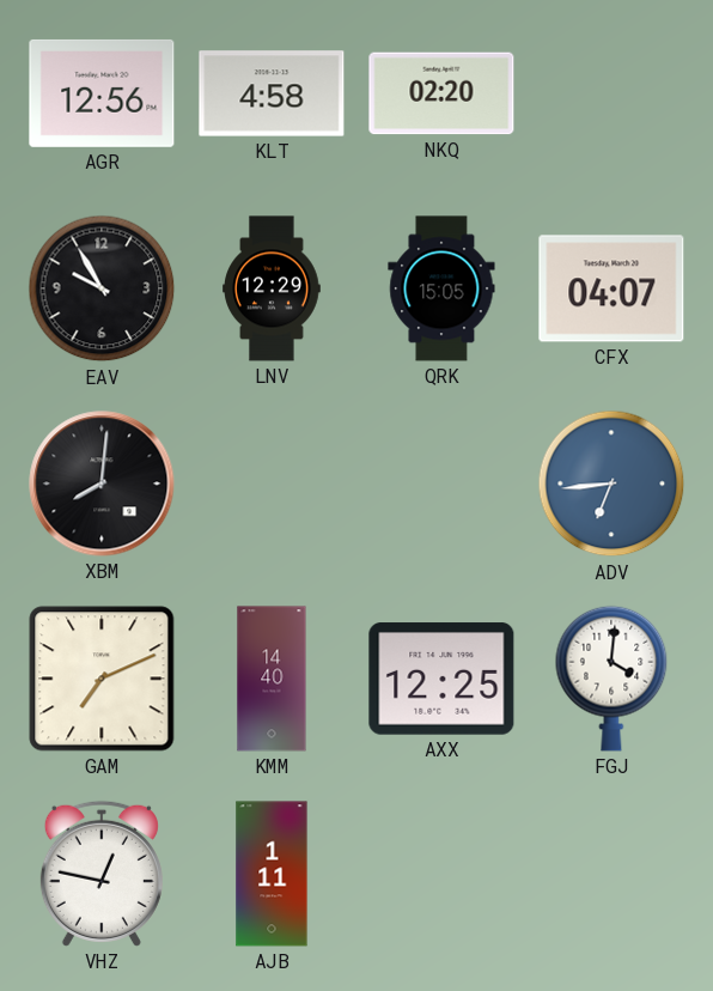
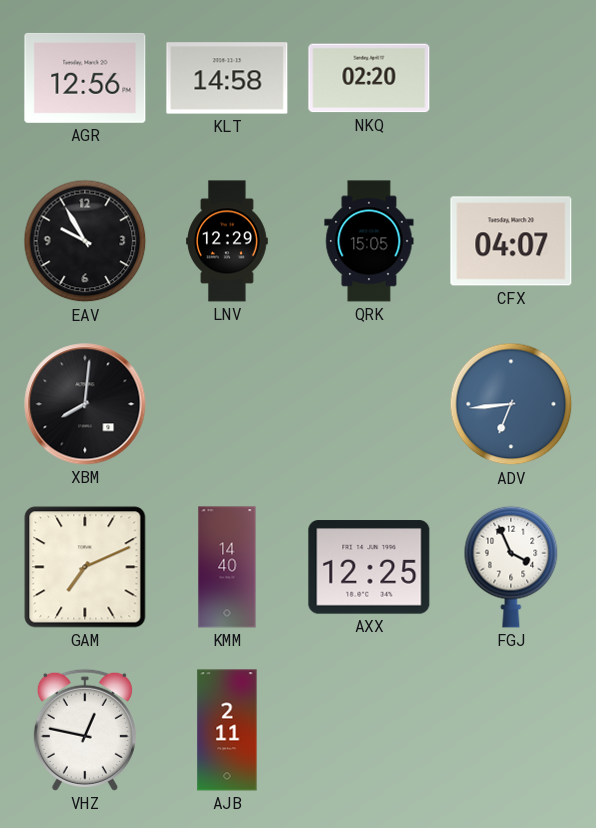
KLT: 4:58 -> 14:58
FGJ: 4:01 -> 3:56
AJB: 1:11 -> 2:11
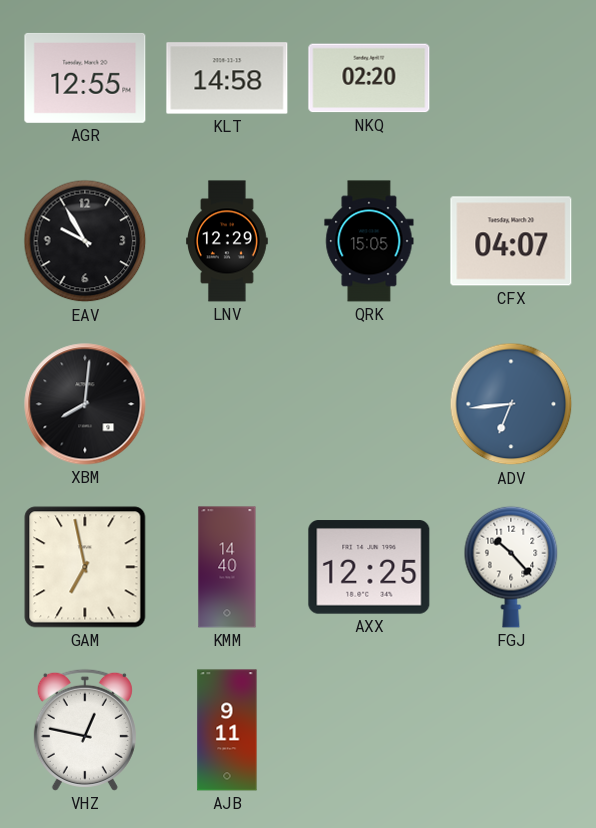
AGR: 12:56 -> 12:55
GAM: 7:11 -> 6:58
FGJ: 3:56 -> 10:23
AJB: 2:11 -> 9:11
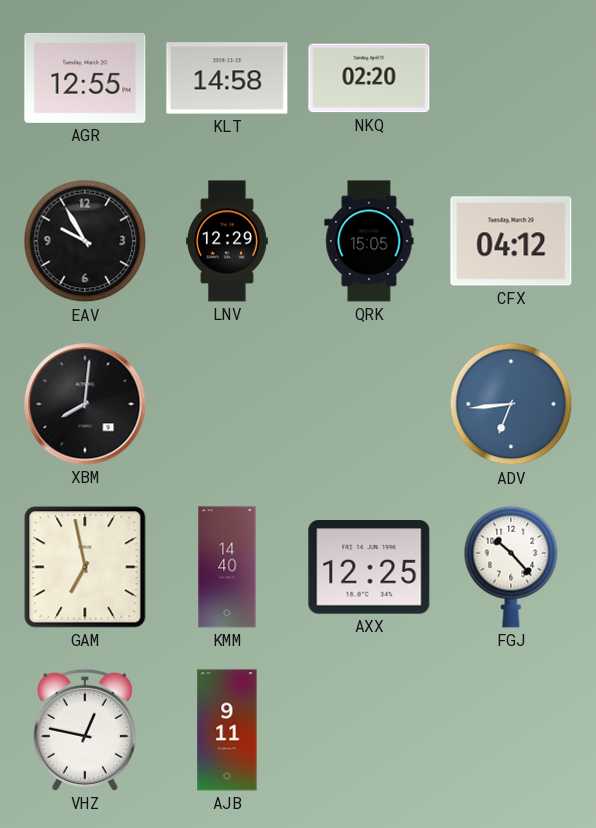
CFX: 04:07 -> 04:12
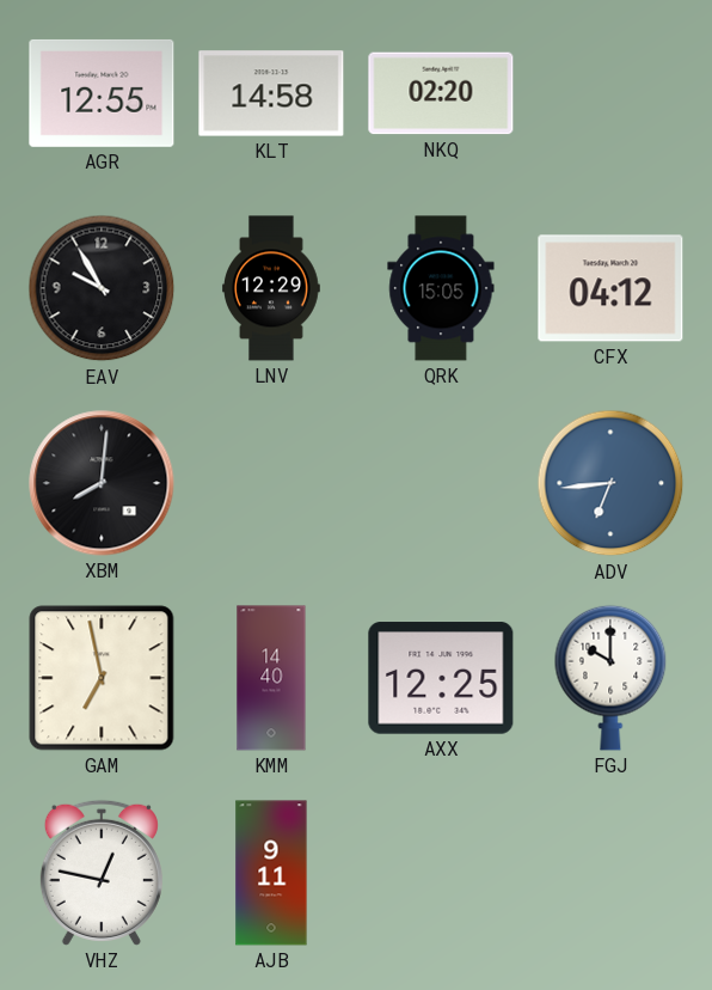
FGJ: 10:23 -> 10:00
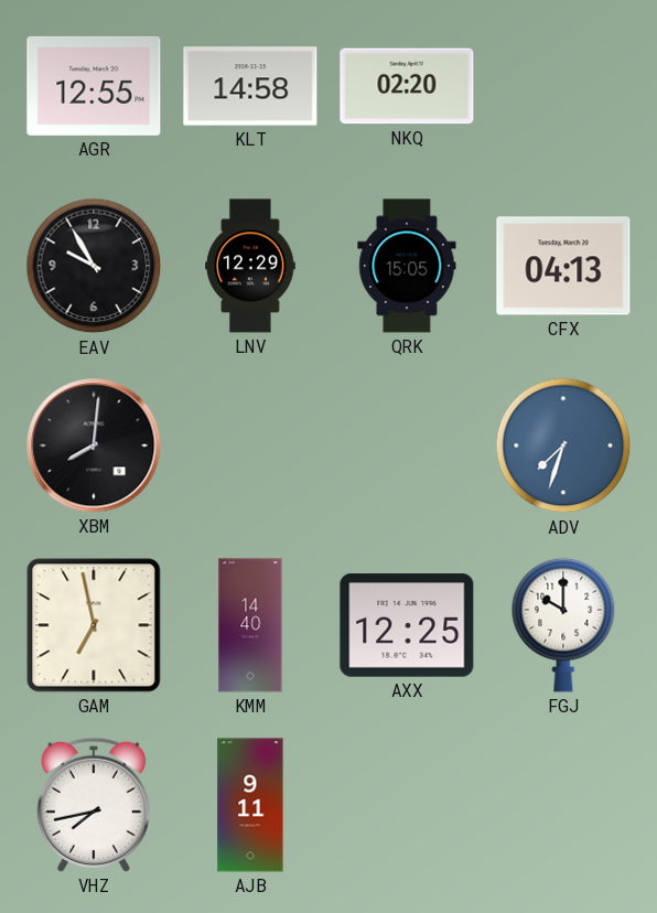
CFX: 04:12 -> 04:13
ADV: 6:44 -> 7:33
VHZ: 12:47 -> 7:43
